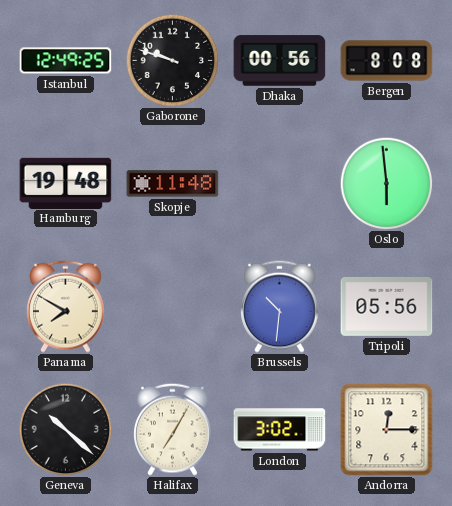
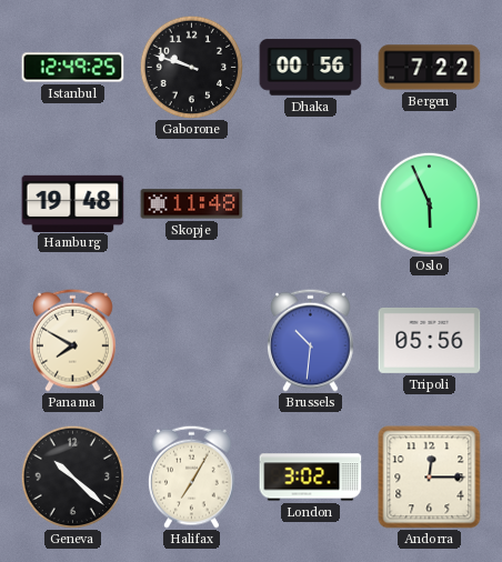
Bergen: 8:08 -> 7:22
Oslo: 5:59 -> 5:56
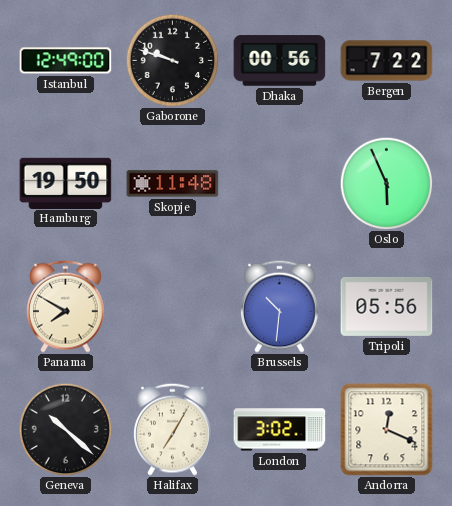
Istanbul: 12:49:25 -> 12:49:00
Hamburg: 19:48 -> 19:50
Andorra: 12:15 -> 12:19
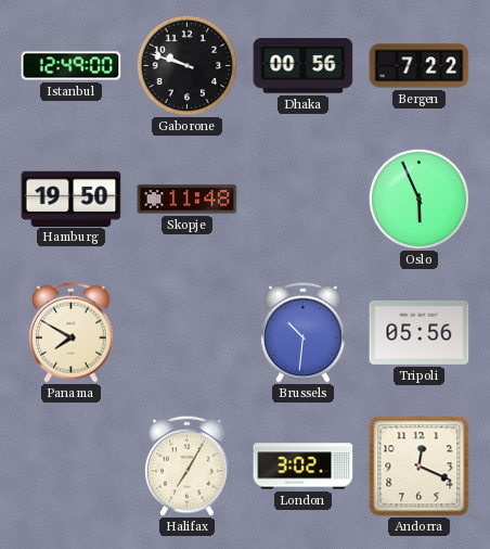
Geneva: 10:22 -> none
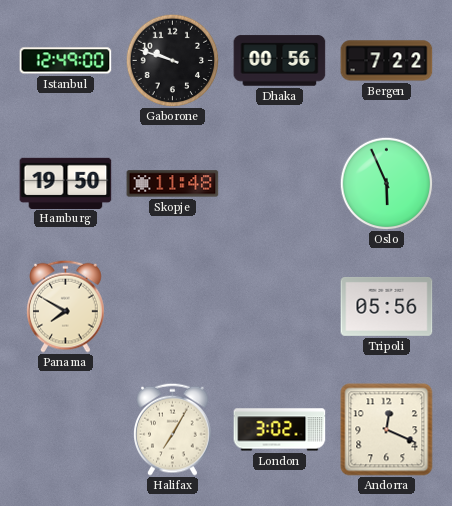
Brussels: 10:31 -> none
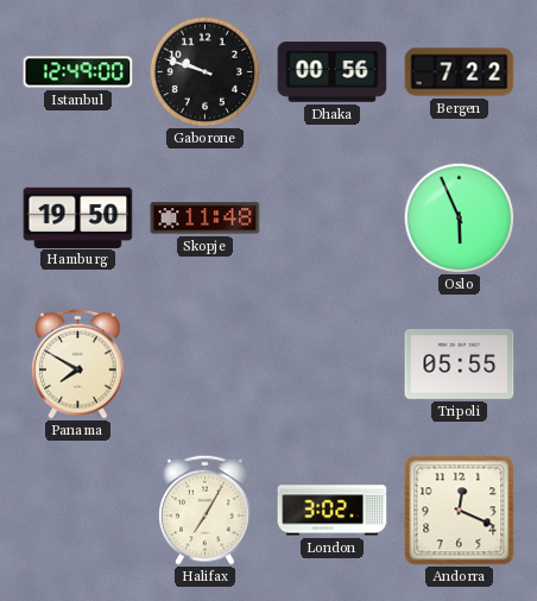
Tripoli: 05:56 -> 05:55
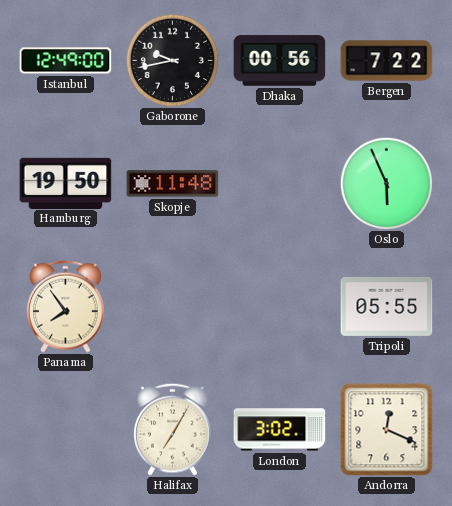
Gaborone: 9:48 -> 9:43
Panama: 7:50 -> 7:54
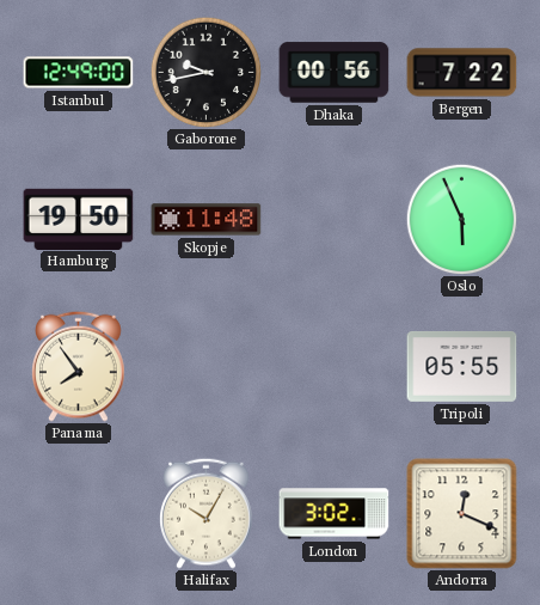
Halifax: 7:05 -> 10:05
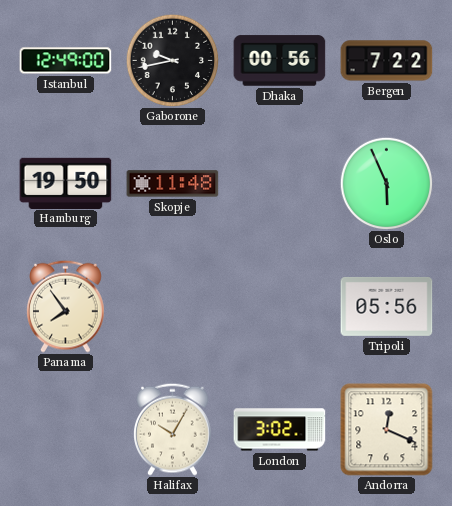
Tripoli: 05:55 -> 05:56
